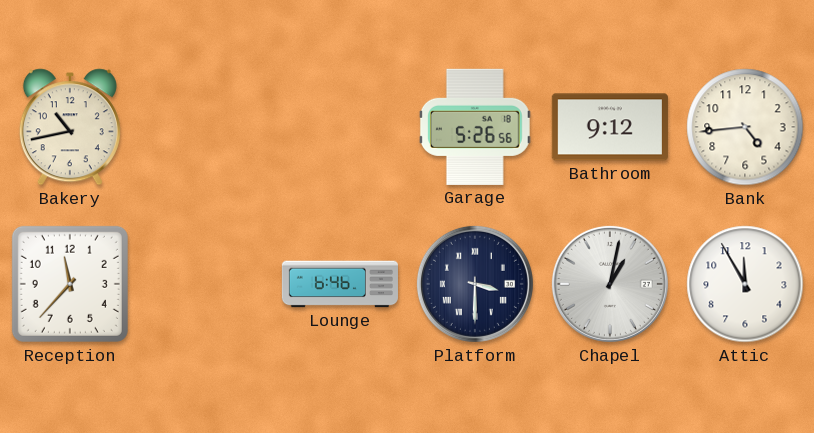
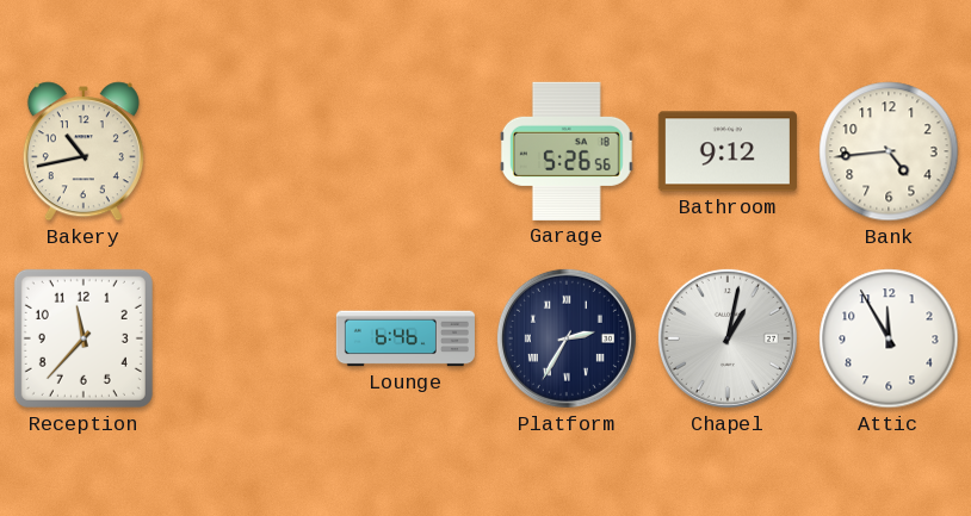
Platform: 3:30 -> 2:35
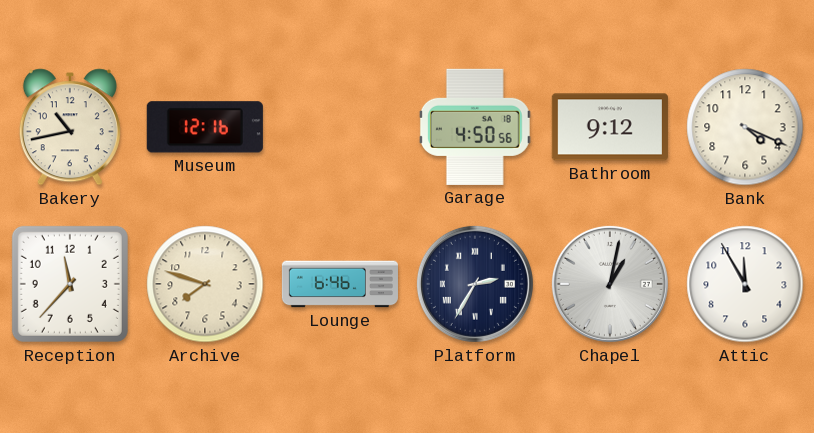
Museum: none -> 12:16
Garage: 5:26 -> 4:50
Bank: 4:44 -> 4:19
Archive: none -> 7:48
